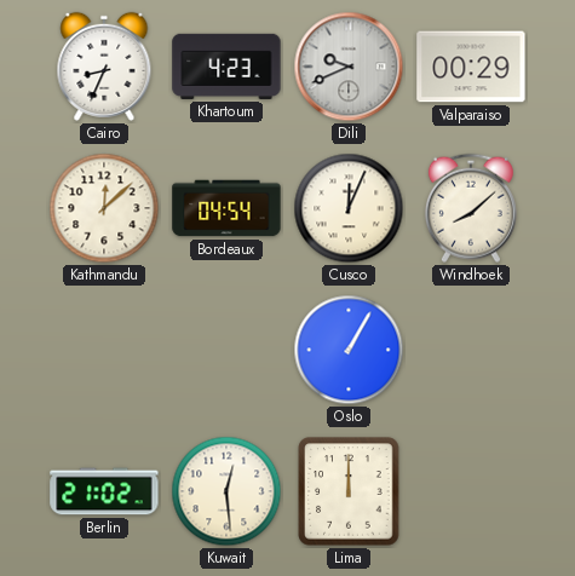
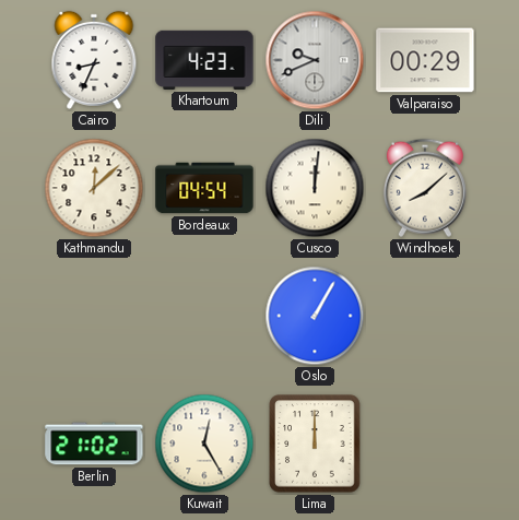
Cusco: 12:04 -> 12:01
Kuwait: 12:29 -> 12:25
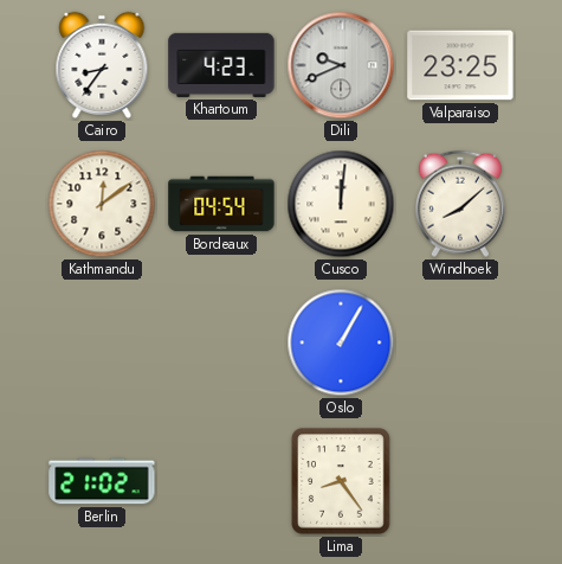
Cairo: 8:34 -> 8:36
Valparaiso: 00:29 -> 23:25
Kathmandu: 12:08 -> 12:09
Kuwait: 12:25 -> none
Lima: 12:00 -> 8:24
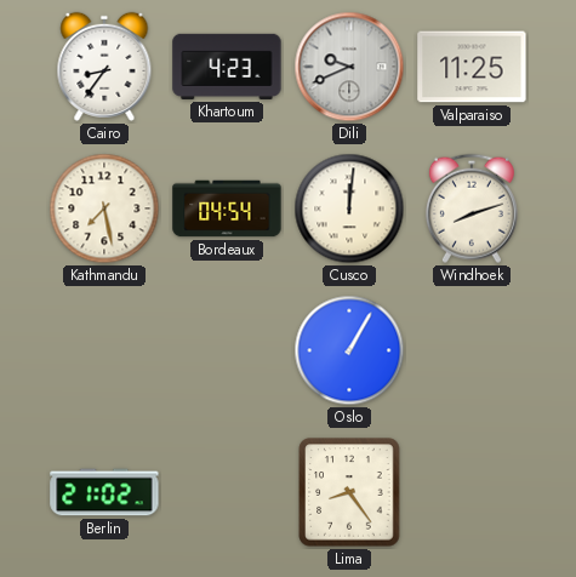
Valparaiso: 23:25 -> 11:25
Kathmandu: 12:09 -> 7:28
Windhoek: 8:08 -> 8:12
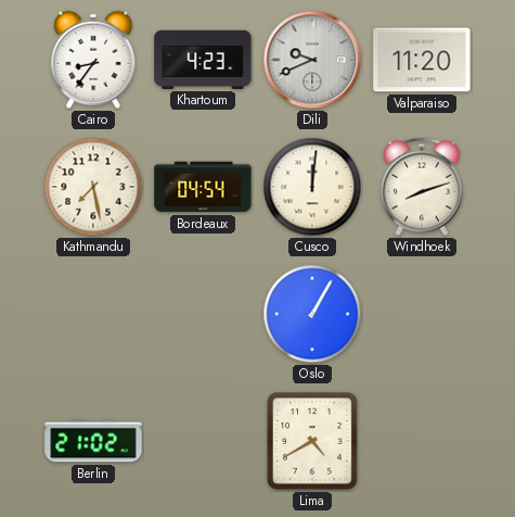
Valparaiso: 11:25 -> 11:20
Lima: 8:24 -> 4:40
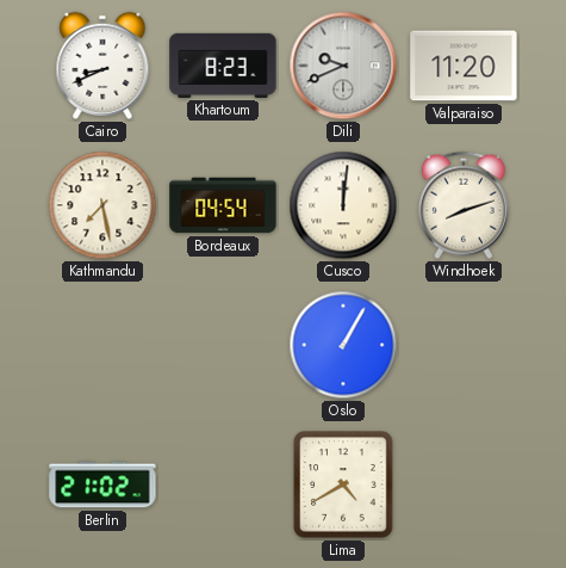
Cairo: 8:36 -> 8:41
Khartoum: 4:23 -> 8:23
